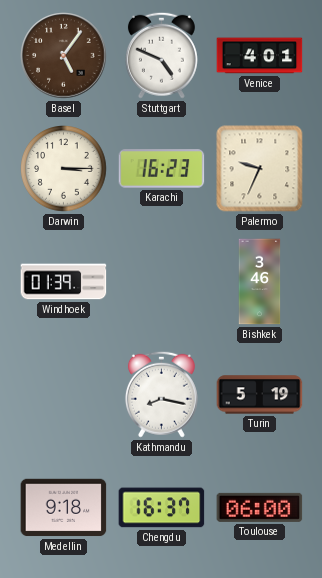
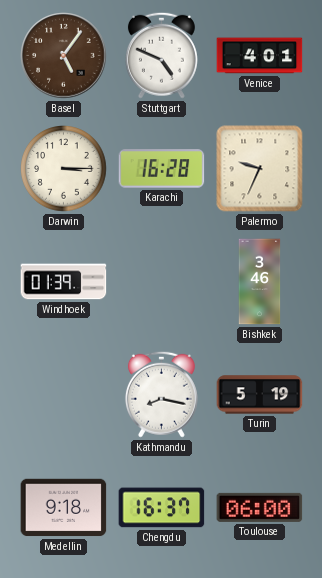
Karachi: 16:23 -> 16:28
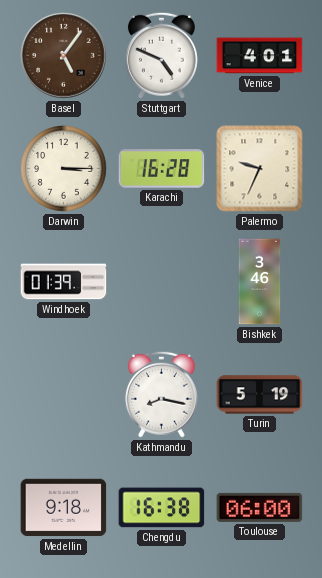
Chengdu: 16:37 -> 16:38
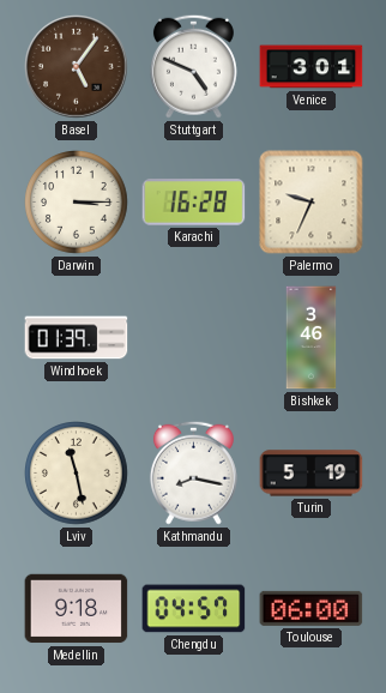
Venice: 4:01 -> 3:01
Lviv: none -> 11:28
Chengdu: 16:38 -> 04:57
